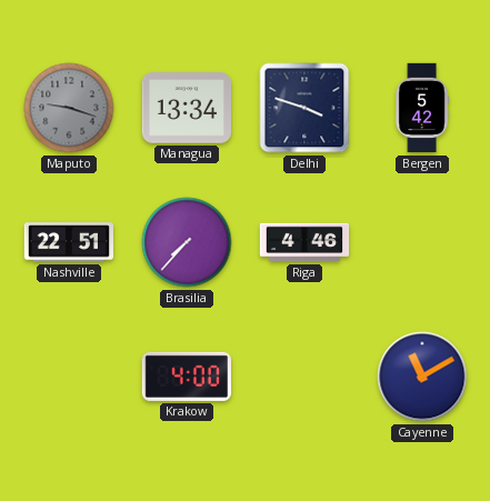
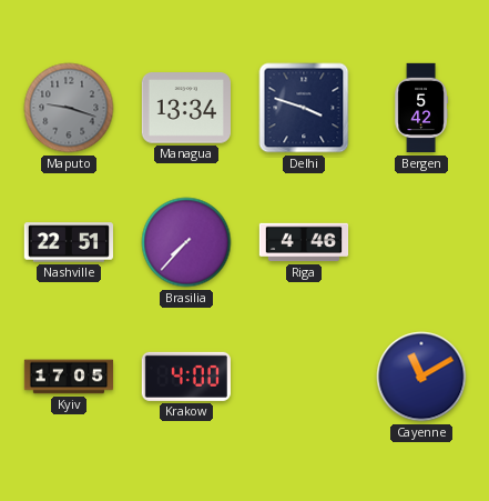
Kyiv: none -> 17:05
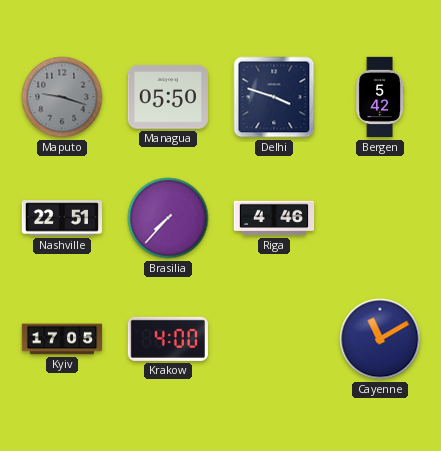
Managua: 13:34 -> 05:50
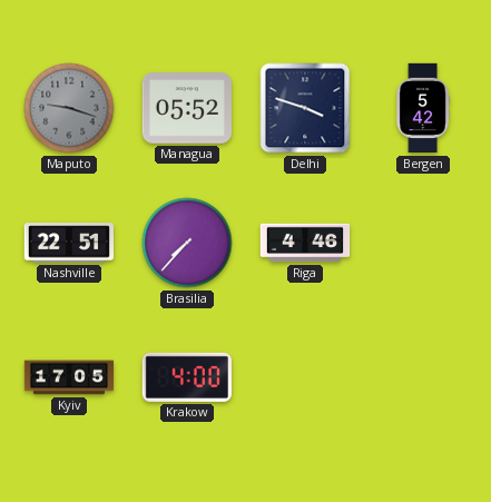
Managua: 05:50 -> 05:52
Cayenne: 11:10 -> none
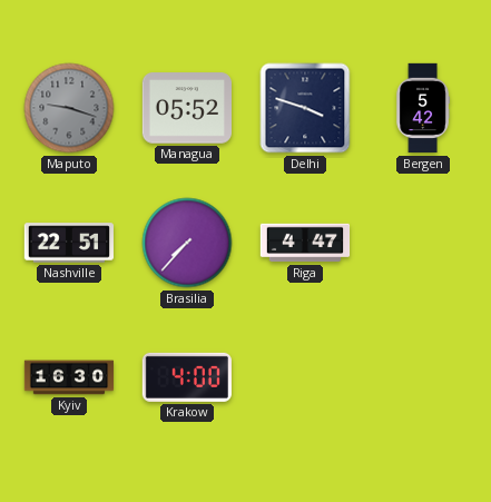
Riga: 4:46 -> 4:47
Kyiv: 17:05 -> 16:30
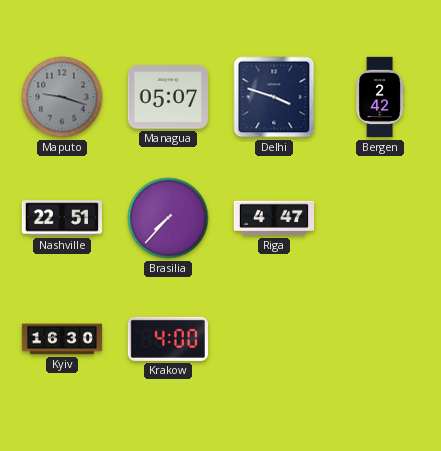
Managua: 05:52 -> 05:07
Bergen: 5:42 -> 2:42
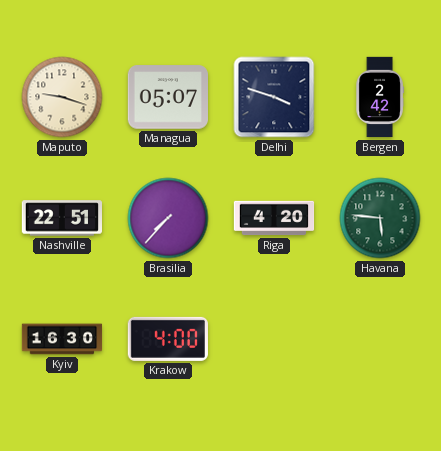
Maputo dial: grey -> cream
Riga: 4:47 -> 4:20
Havana: none -> 5:46
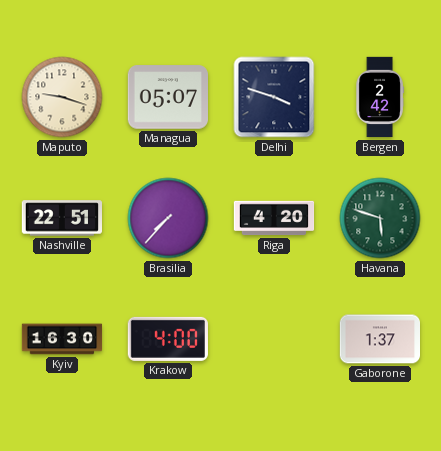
Havana: 5:46 -> 5:48
Gaborone: none -> 1:37
